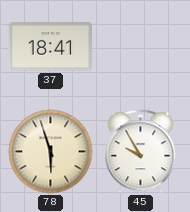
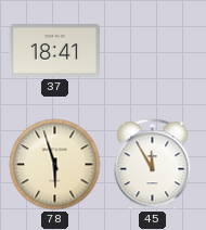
45: 9:55 -> 11:55
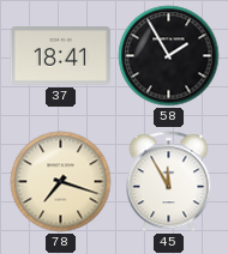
58: none -> 1:55
78: 5:57 -> 7:18
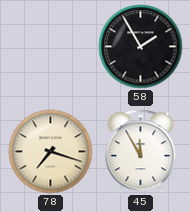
37: 18:41 -> none
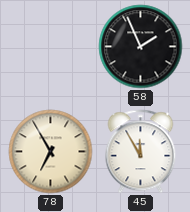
58: 1:55 -> 1:56
78: 7:18 -> 6:55
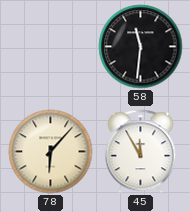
58: 1:56 -> 11:31
78: 6:55 -> 6:07
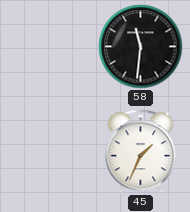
78: 6:07 -> none
45: 11:55 -> 1:34
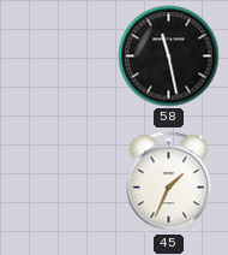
58: 11:31 -> 11:28
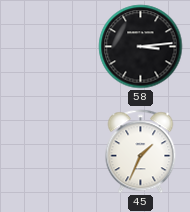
58: 11:28 -> 3:14
